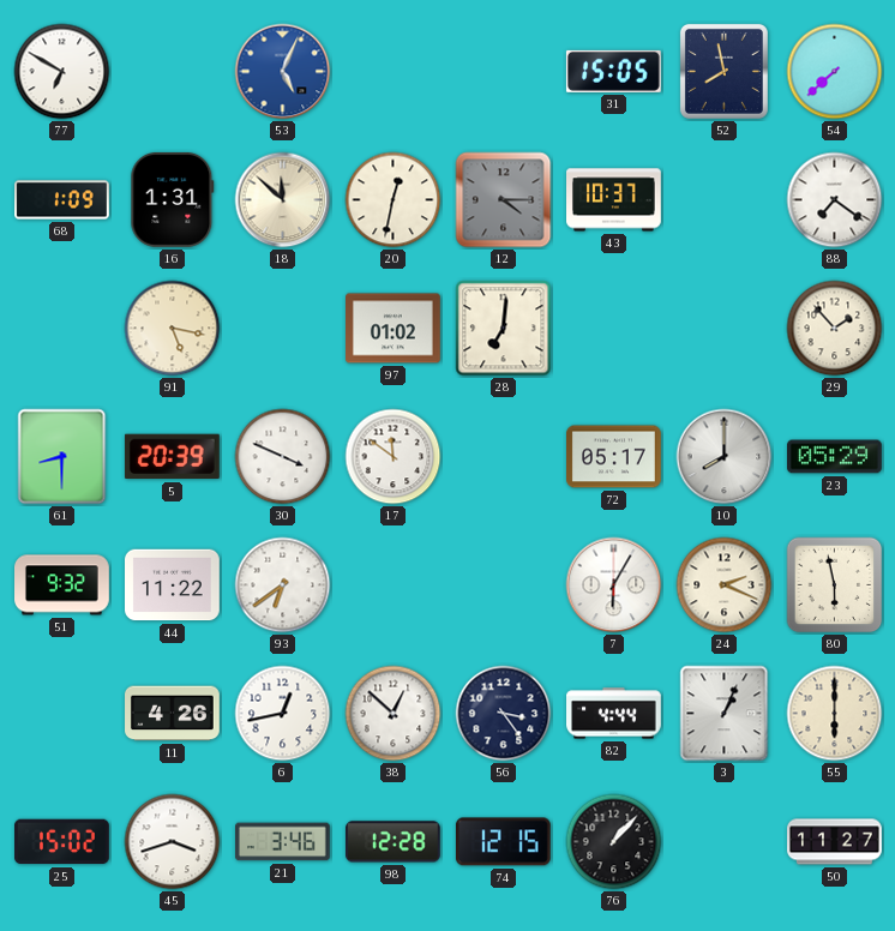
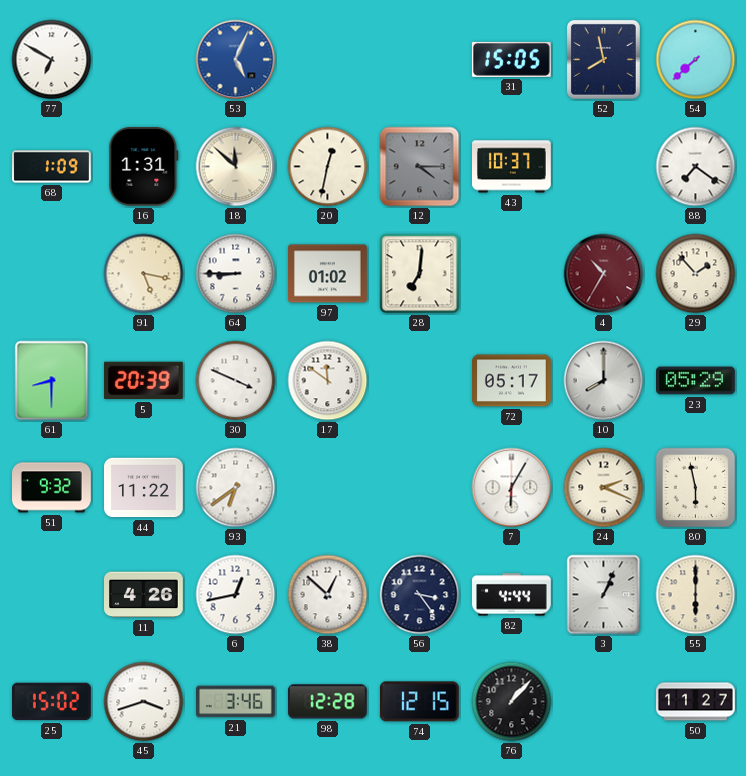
64: none -> 8:45
4: none -> 10:35
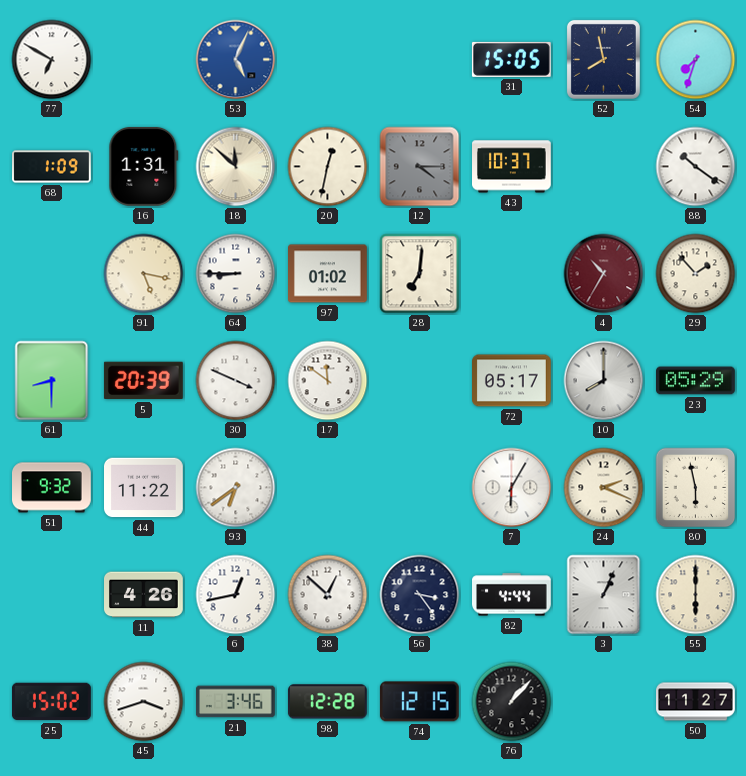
54: 7:38 -> 7:33
88: 7:21 -> 10:21
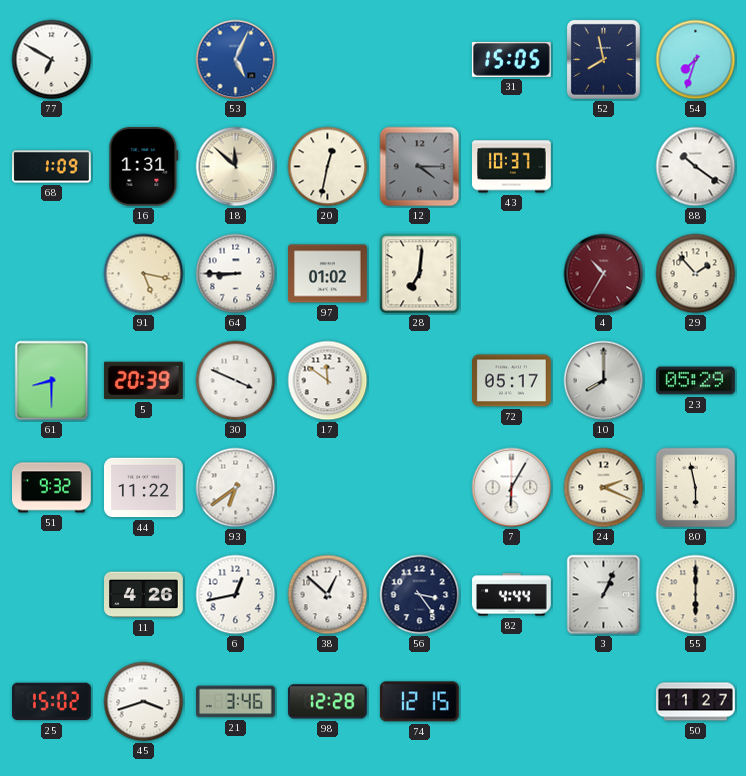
76: 1:07 -> none
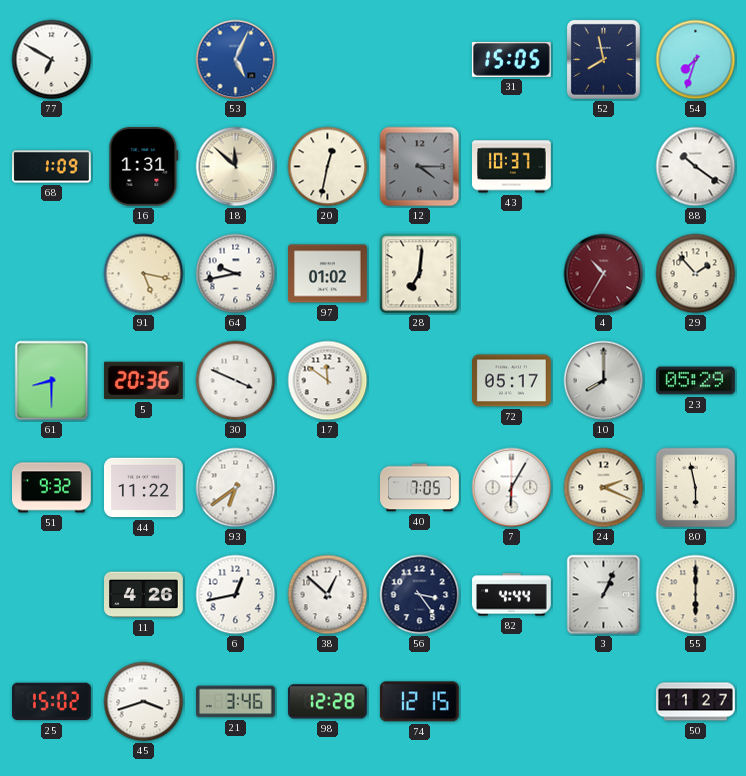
64: 8:45 -> 9:43
5: 20:39 -> 20:36
40: none -> 7:05
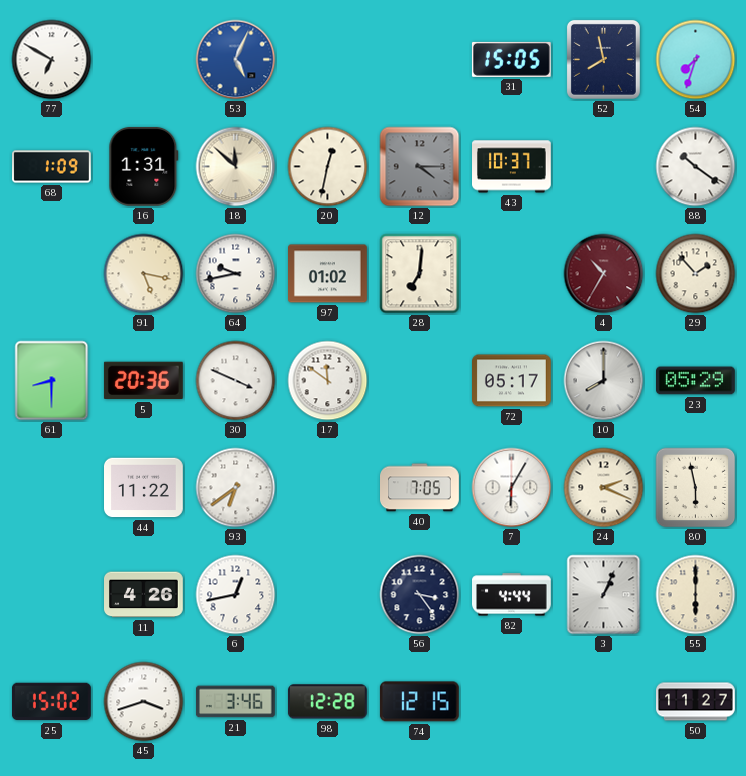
51: 9:32 -> none
38: 12:52 -> none
